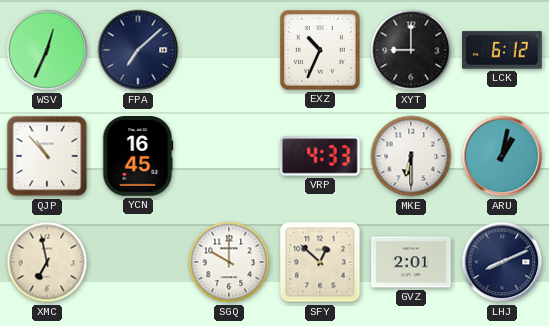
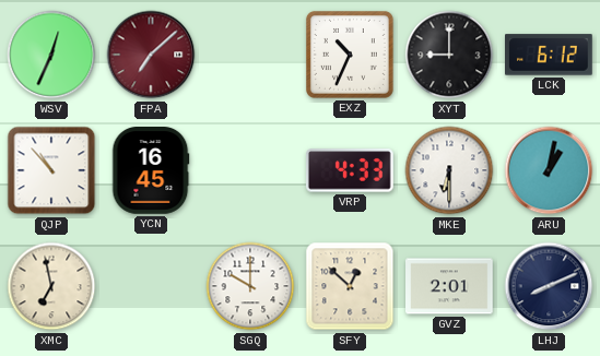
FPA dial: navy -> burgundy
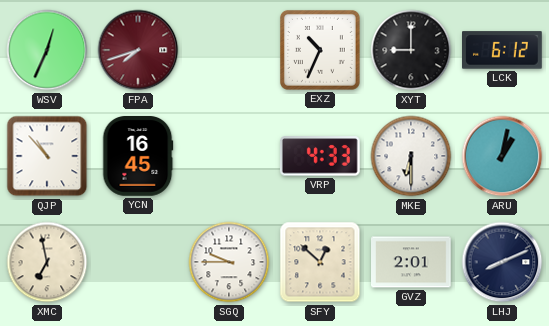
FPA: 7:08 -> 7:42
SGQ: 10:00 -> 9:45
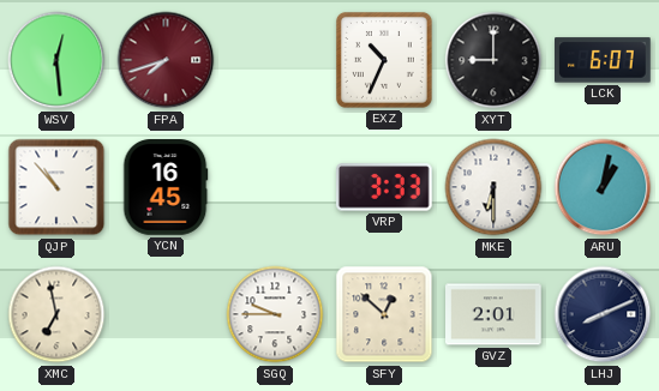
WSV: 12:34 -> 12:29
LCK: 6:12 -> 6:07
VRP: 4:33 -> 3:33
